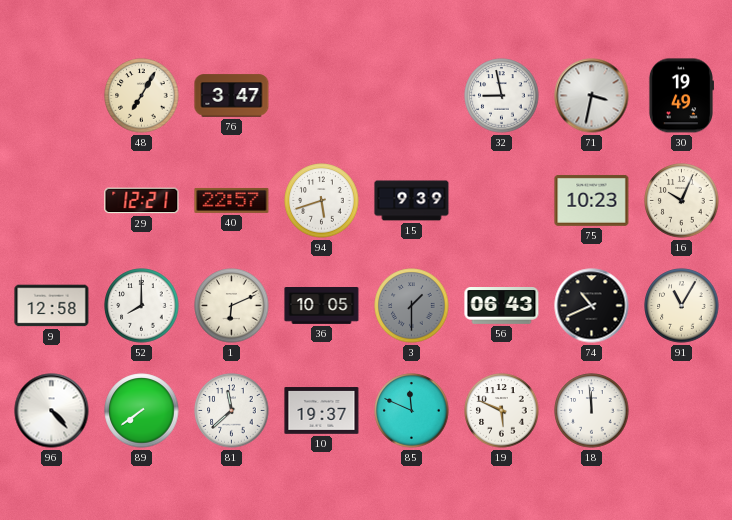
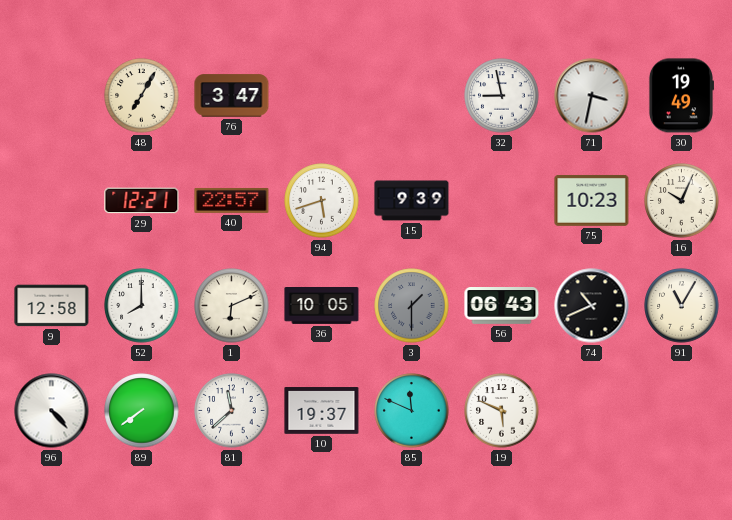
18: 11:59 -> none
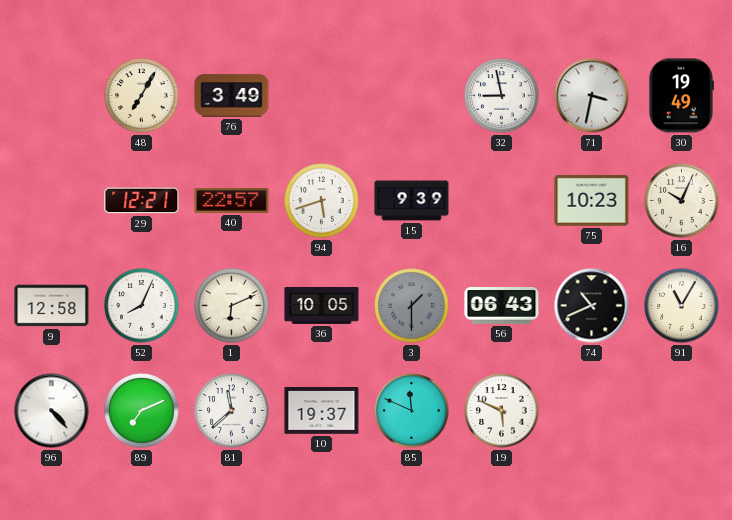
76: 3:47 -> 3:49
52: 8:00 -> 8:04
89: 7:39 -> 7:11
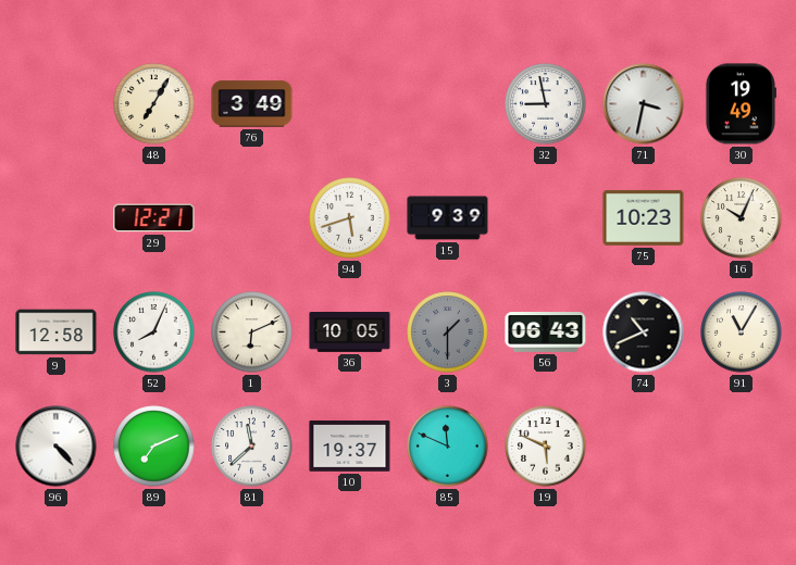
40: 22:57 -> none
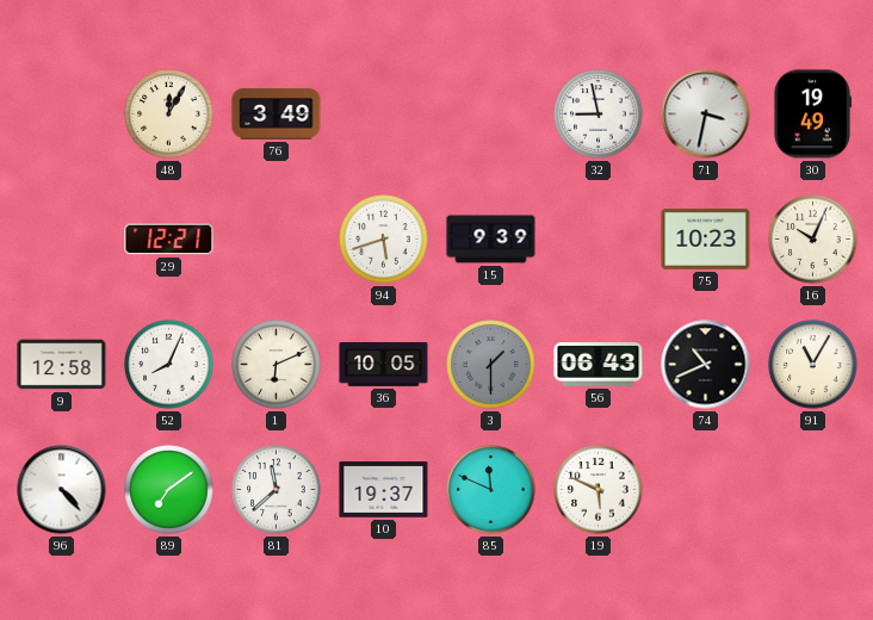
48: 7:05 -> 12:05
89: 7:11 -> 7:09
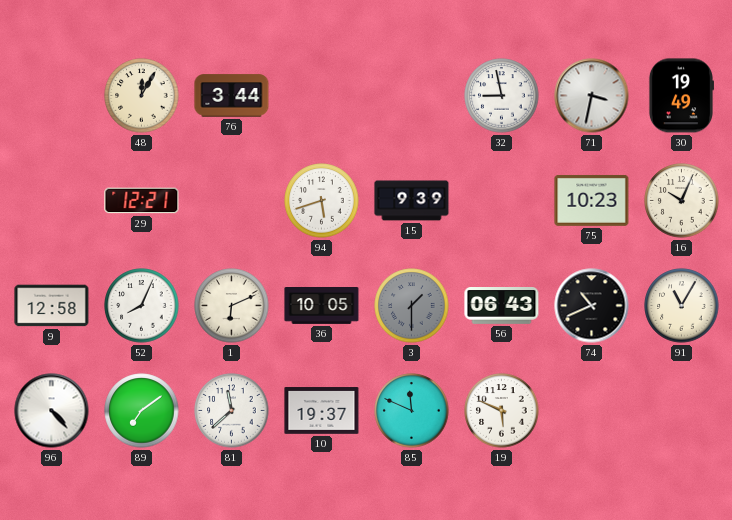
76: 3:49 -> 3:44
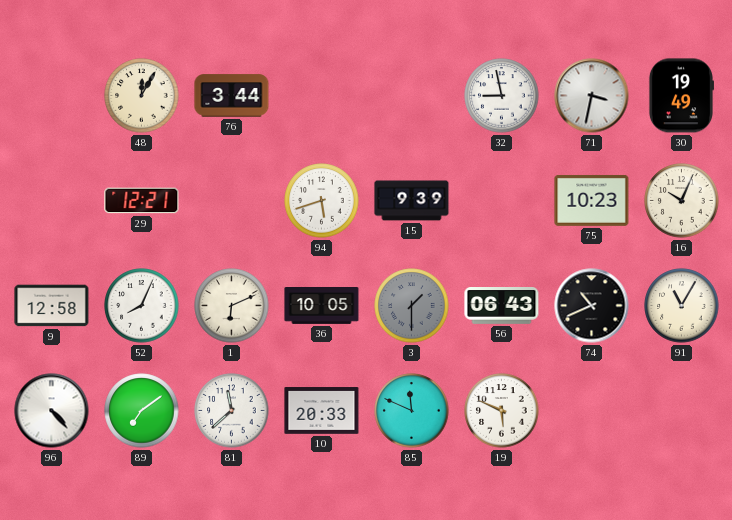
10: 19:37 -> 20:33
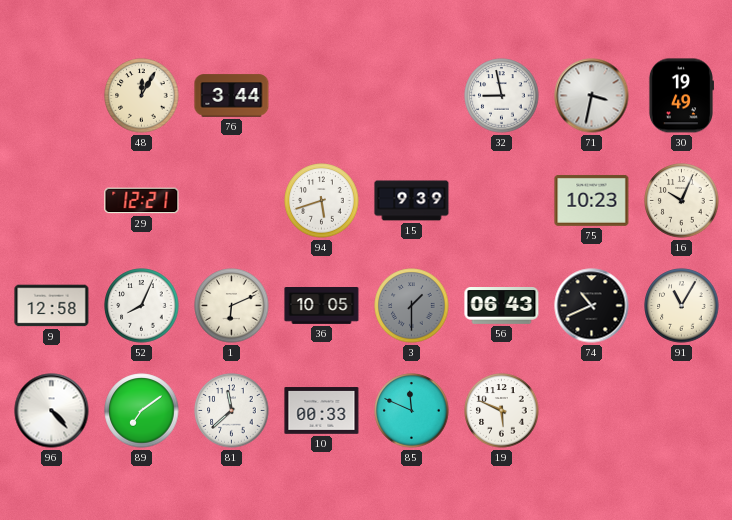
10: 20:33 -> 00:33
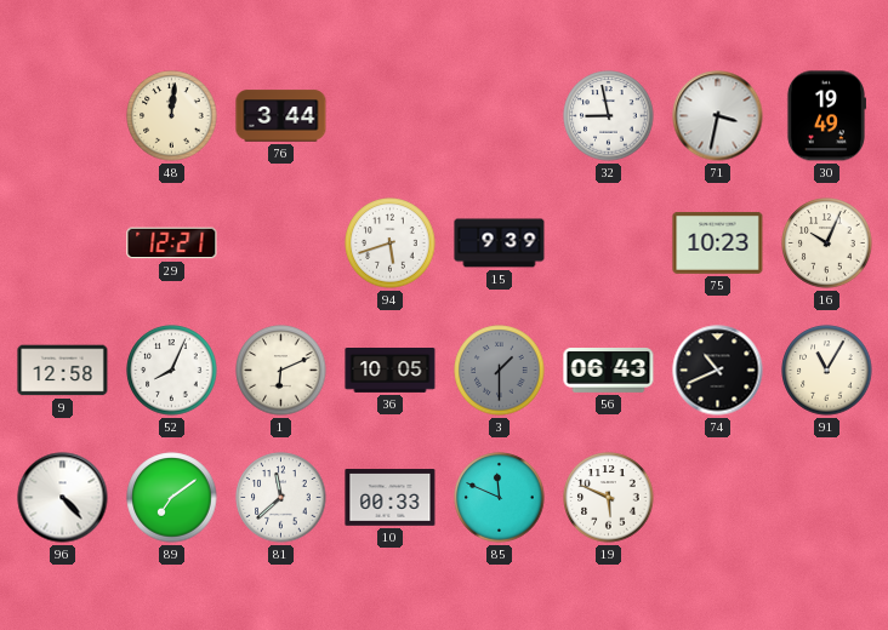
48: 12:05 -> 12:01
